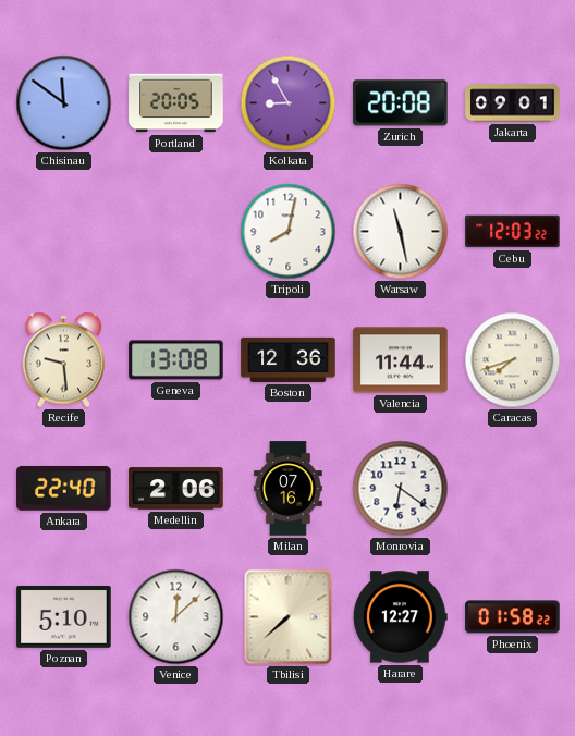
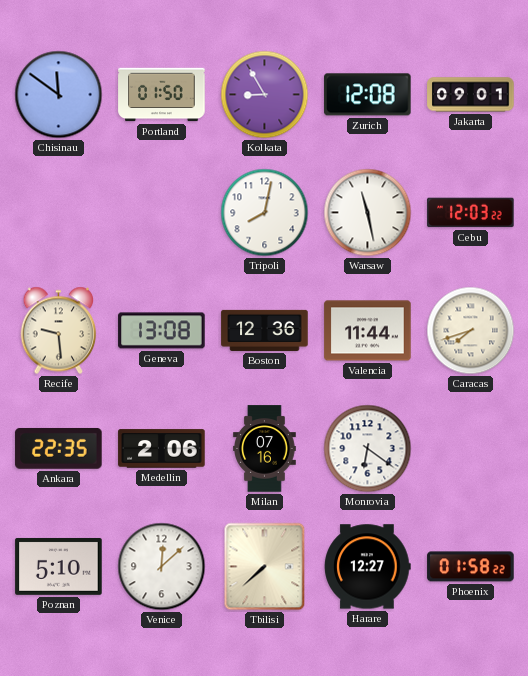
Portland: 20:05 -> 01:50
Zurich: 20:08 -> 12:08
Ankara: 22:40 -> 22:35
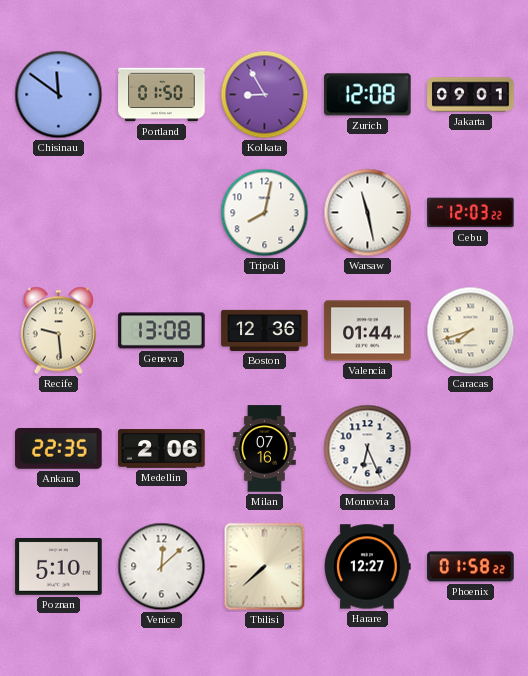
Valencia: 11:44 -> 01:44
Monrovia: 6:21 -> 6:26
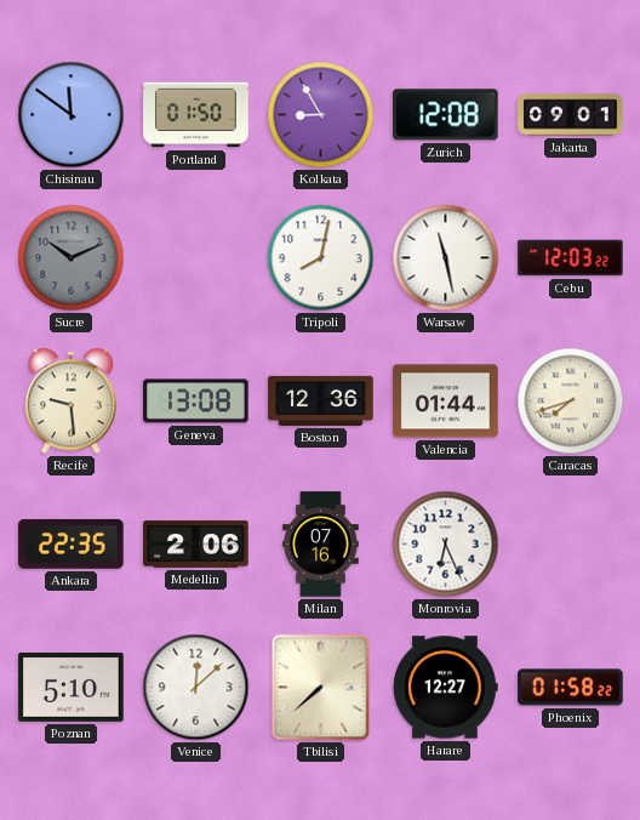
Sucre: none -> 10:11
